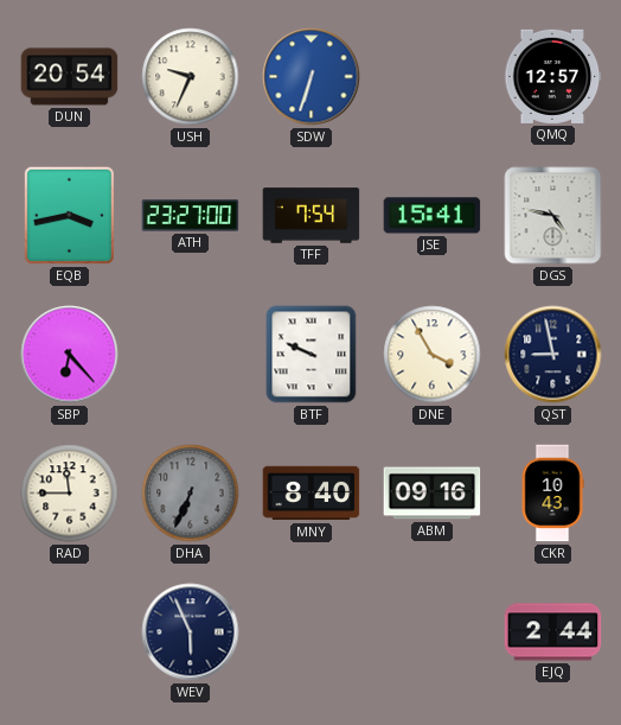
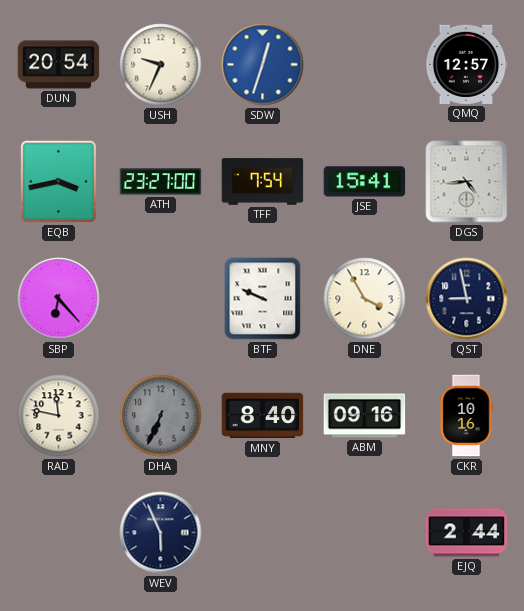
SDW: 6:33 -> 12:33
DGS: 4:47 -> 4:44
RAD: 11:45 -> 11:47
CKR: 10:43 -> 10:16
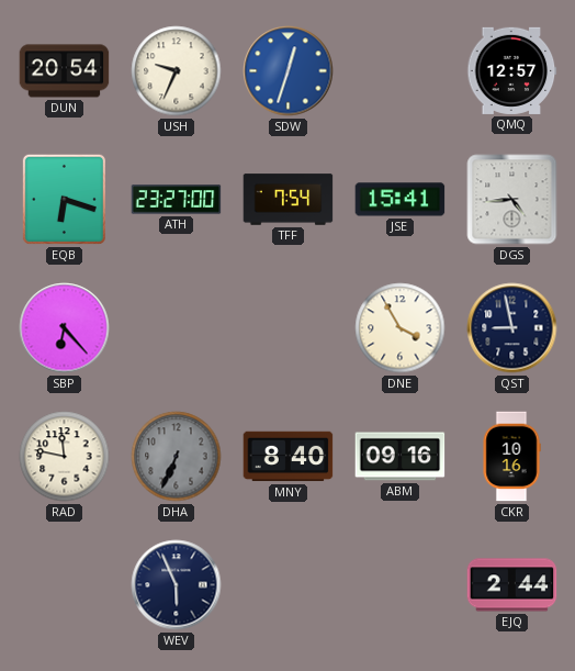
EQB: 3:43 -> 6:18
BTF: 9:49 -> none
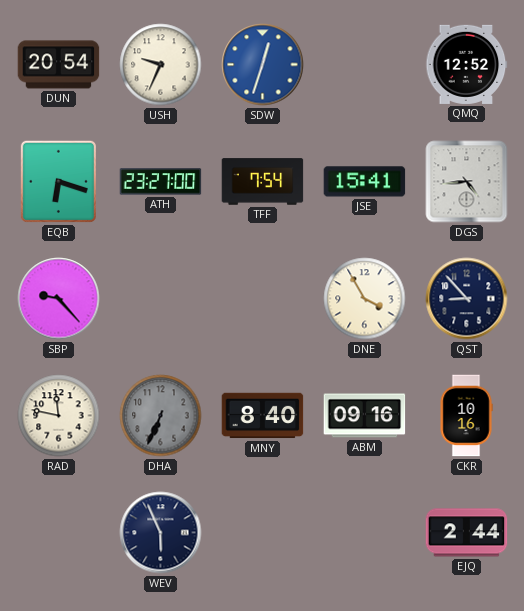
QMQ: 12:57 -> 12:52
SBP: 6:23 -> 9:23
QST: 8:58 -> 8:53
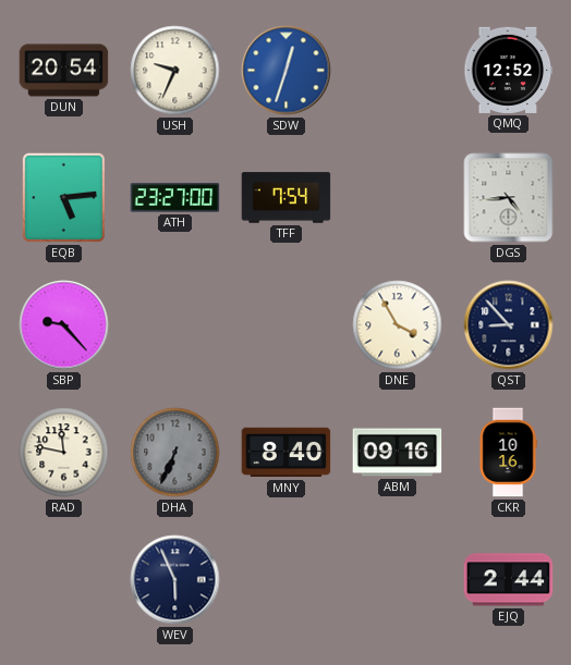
EQB: 6:18 -> 5:14
JSE: 15:41 -> none
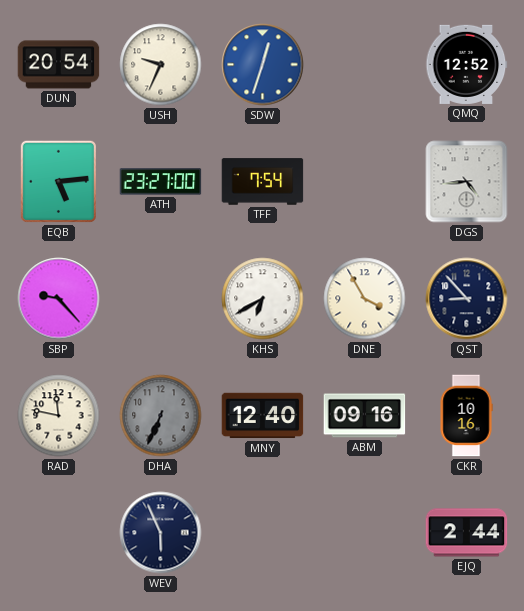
KHS: none -> 6:40
MNY: 8:40 -> 12:40
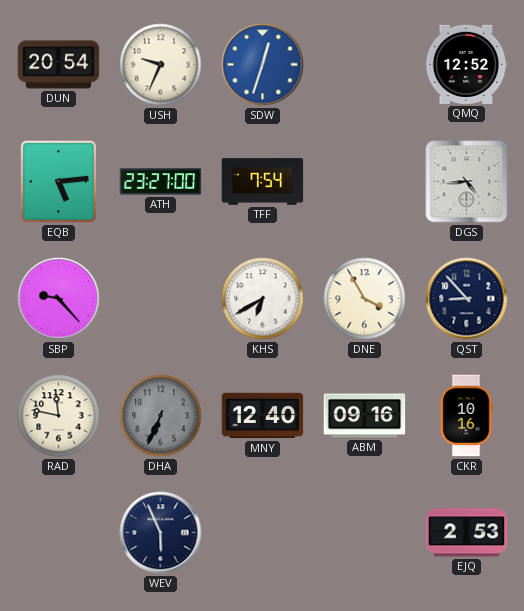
EJQ: 2:44 -> 2:53
